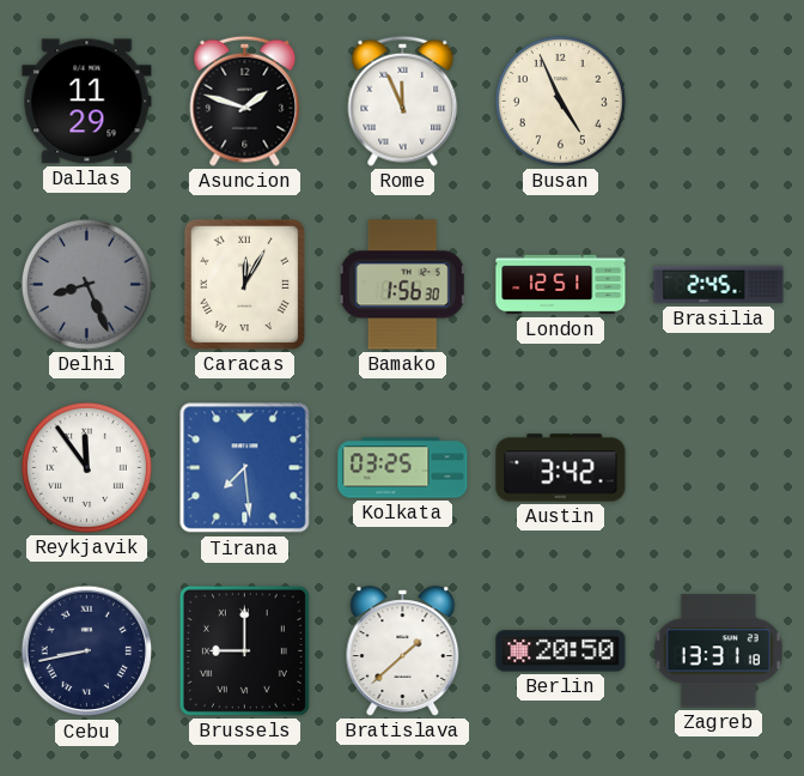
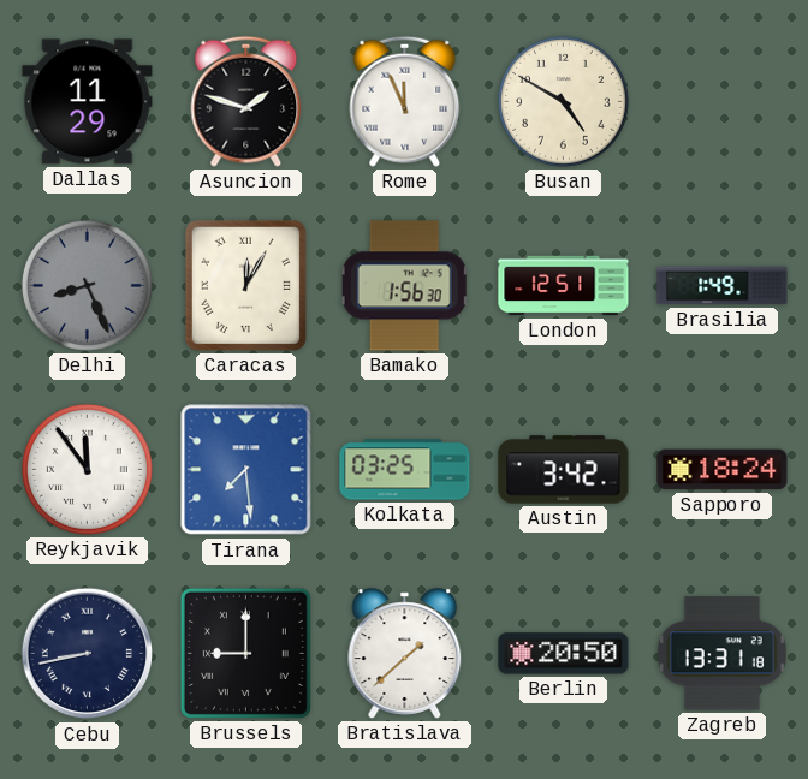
Busan: 4:56 -> 4:50
Brasilia: 2:45 -> 1:49
Sapporo: none -> 18:24
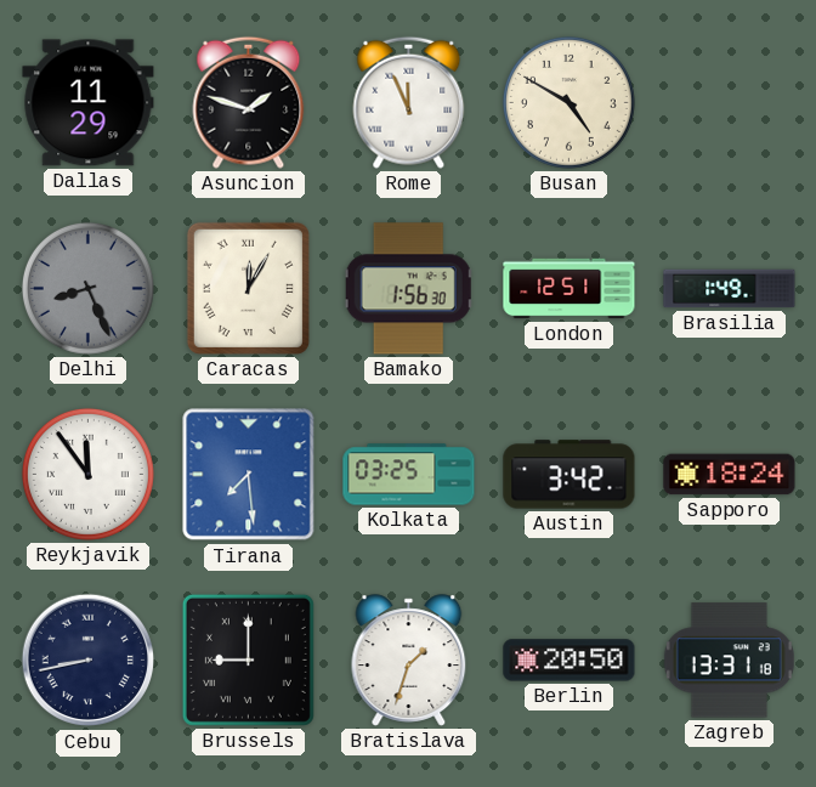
Bratislava: 1:38 -> 1:33
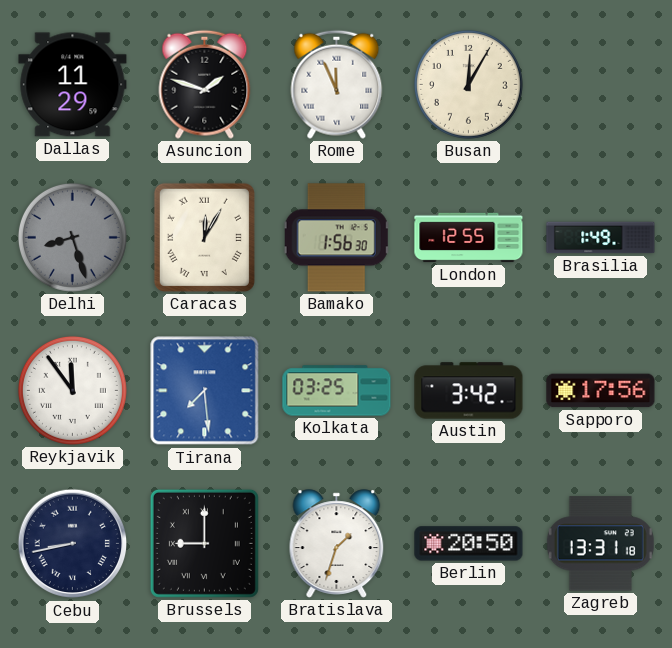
Busan: 4:50 -> 12:05
Delhi: 8:26 -> 8:27
London: 12:51 -> 12:55
Sapporo: 18:24 -> 17:56
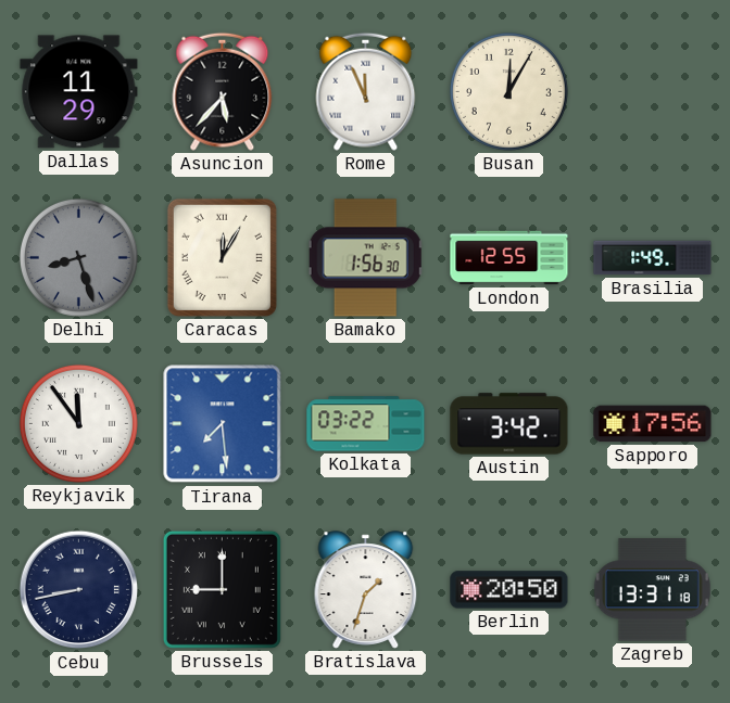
Asuncion: 1:48 -> 5:37
Kolkata: 03:25 -> 03:22
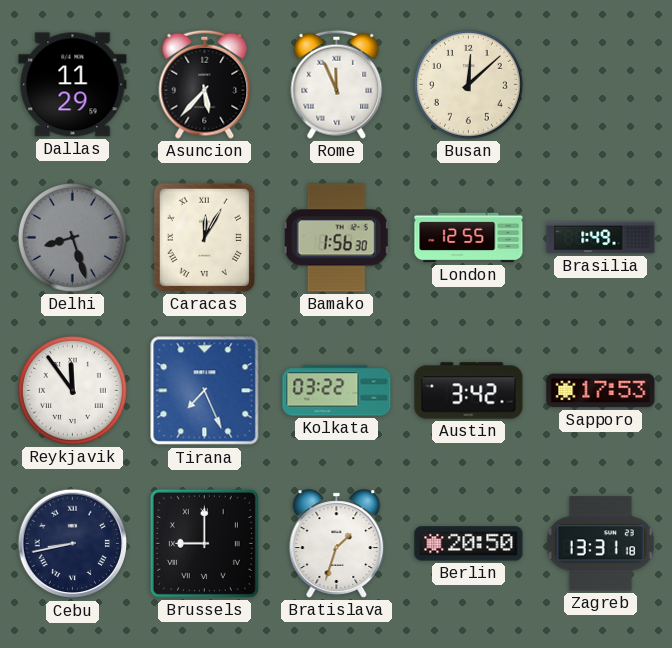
Busan: 12:05 -> 12:08
Tirana: 7:29 -> 7:26
Sapporo: 17:56 -> 17:53
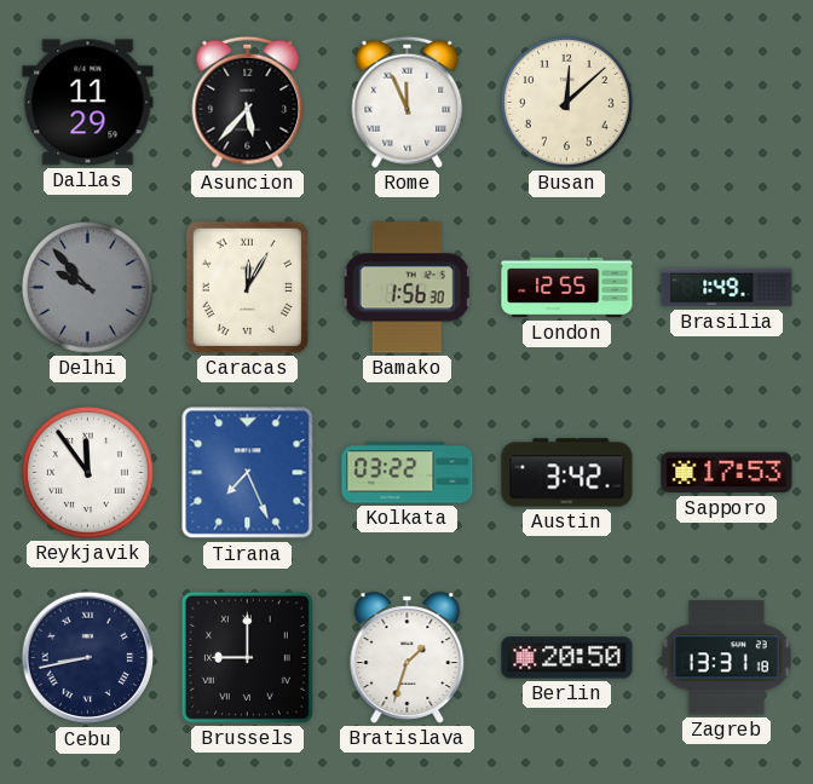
Delhi: 8:27 -> 9:53
